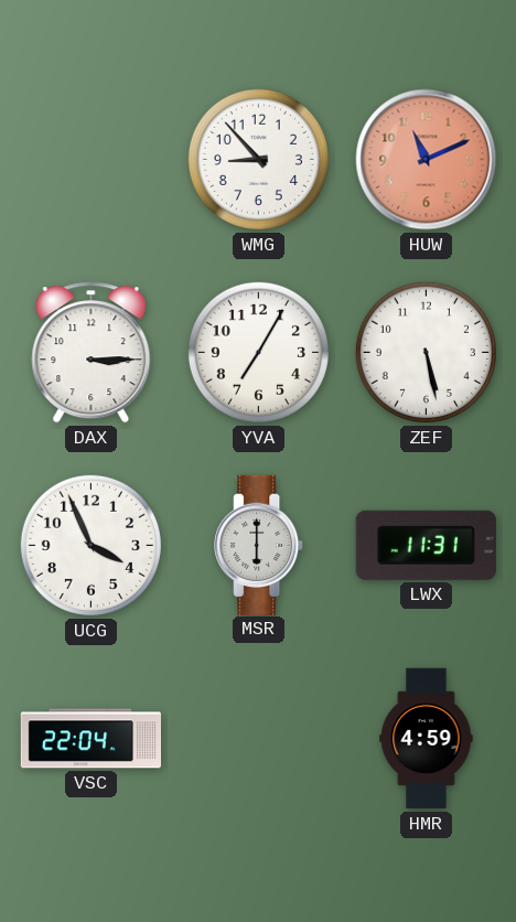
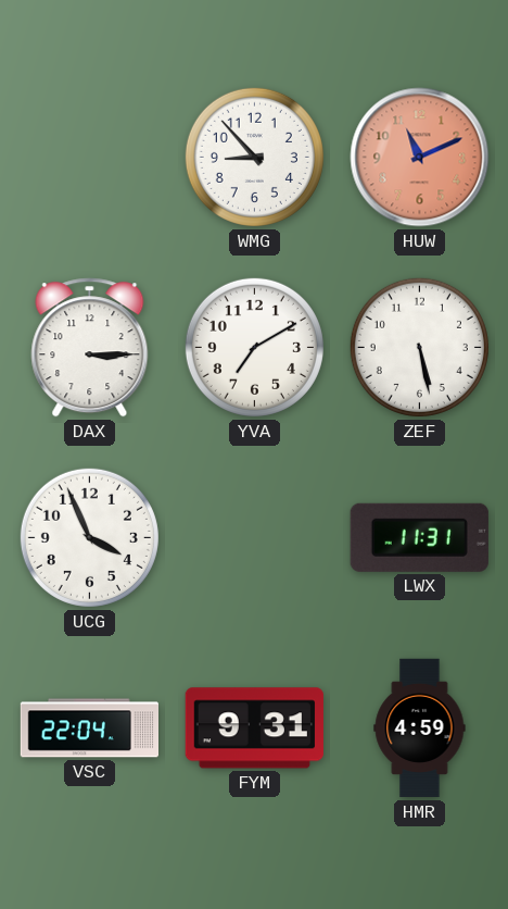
YVA: 7:05 -> 7:10
MSR: 6:00 -> none
FYM: none -> 9:31
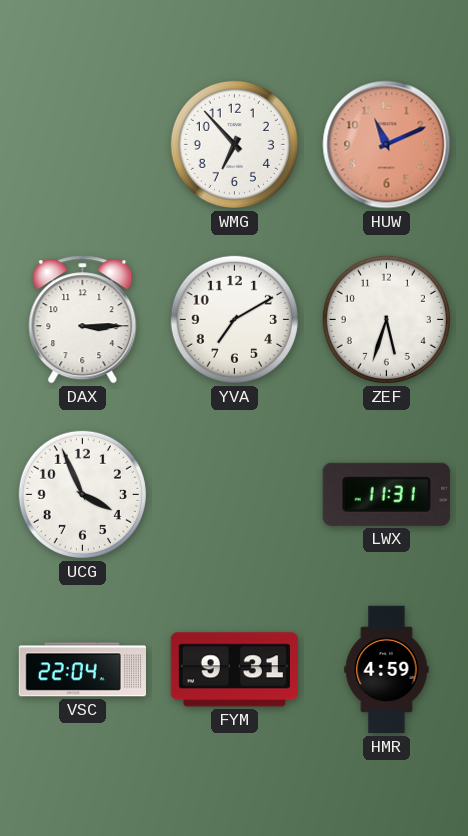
WMG: 8:53 -> 6:53
ZEF: 5:28 -> 5:33
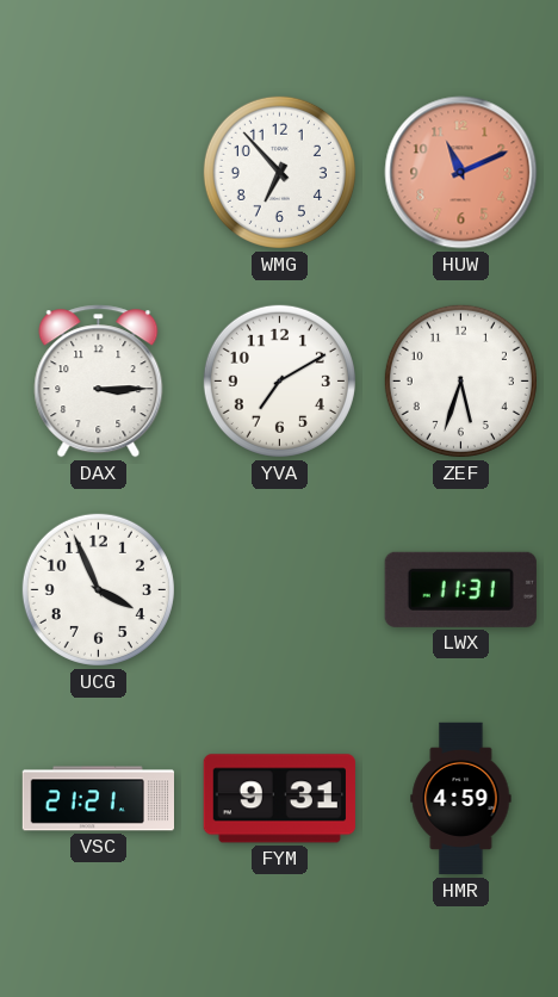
VSC: 22:04 -> 21:21
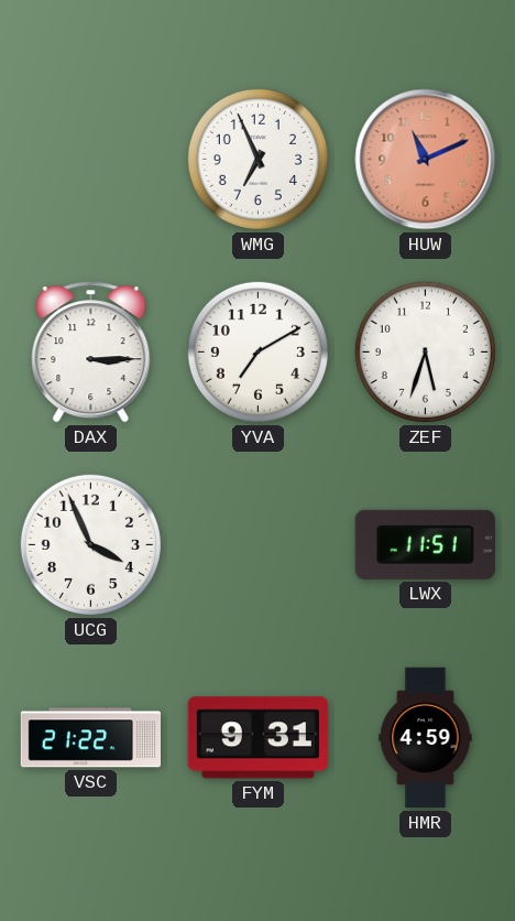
WMG: 6:53 -> 6:56
LWX: 11:31 -> 11:51
VSC: 21:21 -> 21:22
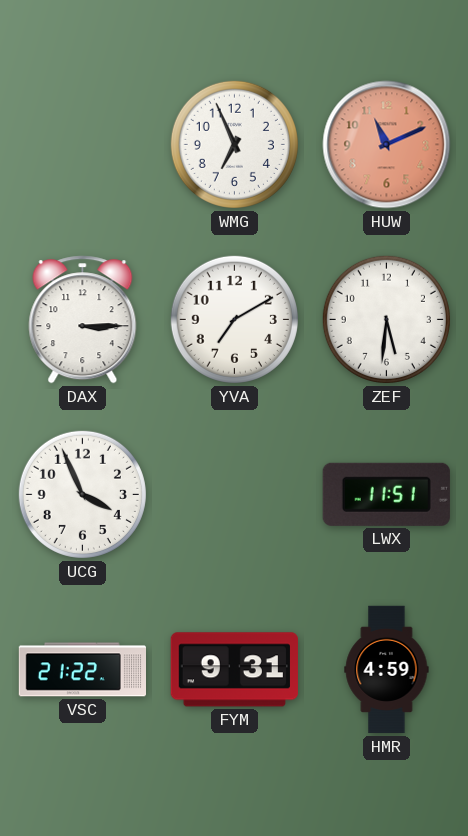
ZEF: 5:33 -> 5:31
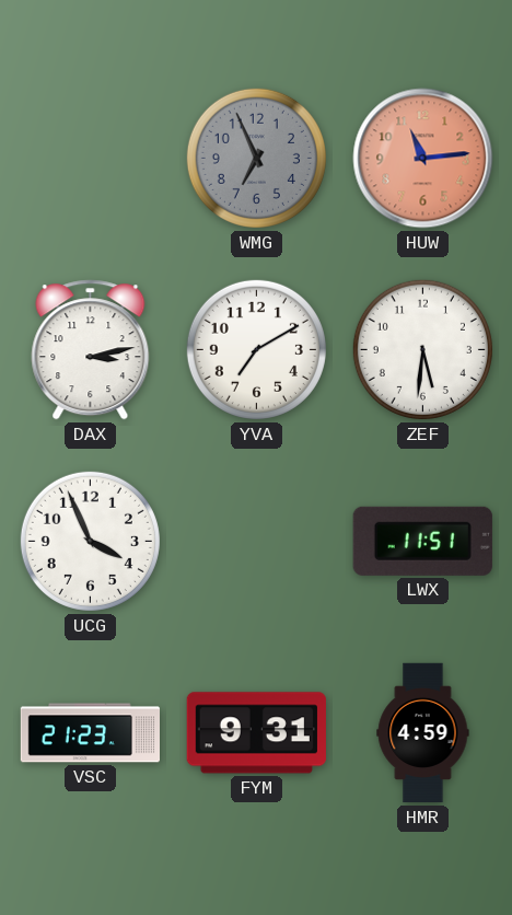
WMG dial: white -> grey
HUW: 11:11 -> 11:14
DAX: 3:15 -> 3:13
VSC: 21:22 -> 21:23
